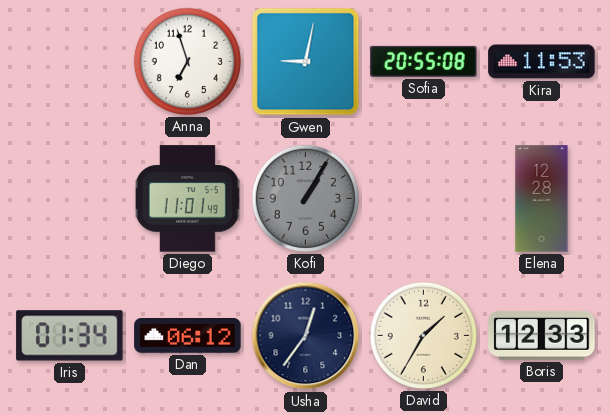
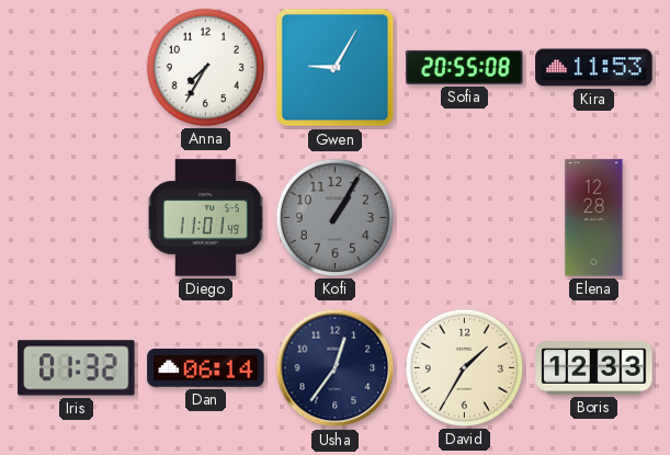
Anna: 6:57 -> 7:35
Gwen: 9:02 -> 9:05
Iris: 01:34 -> 01:32
Dan: 06:12 -> 06:14
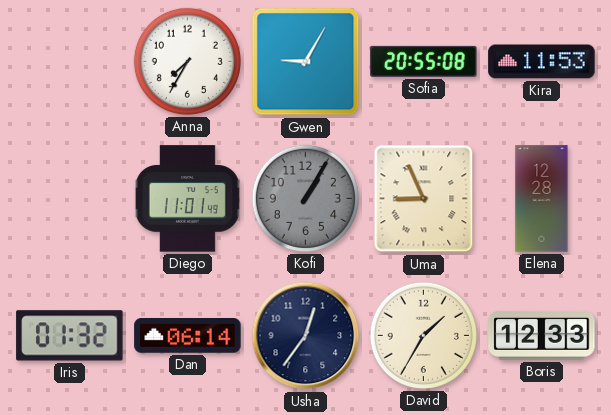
Uma: none -> 8:56
